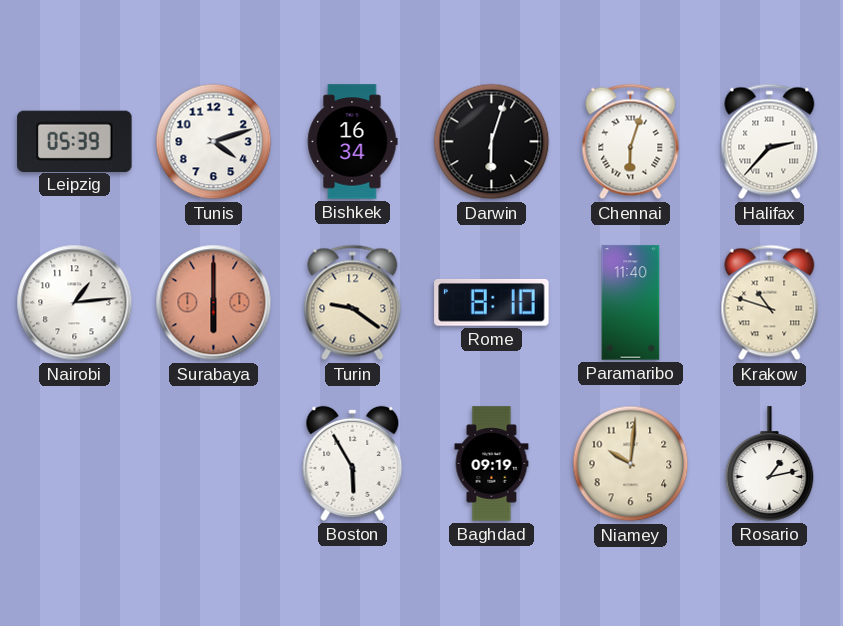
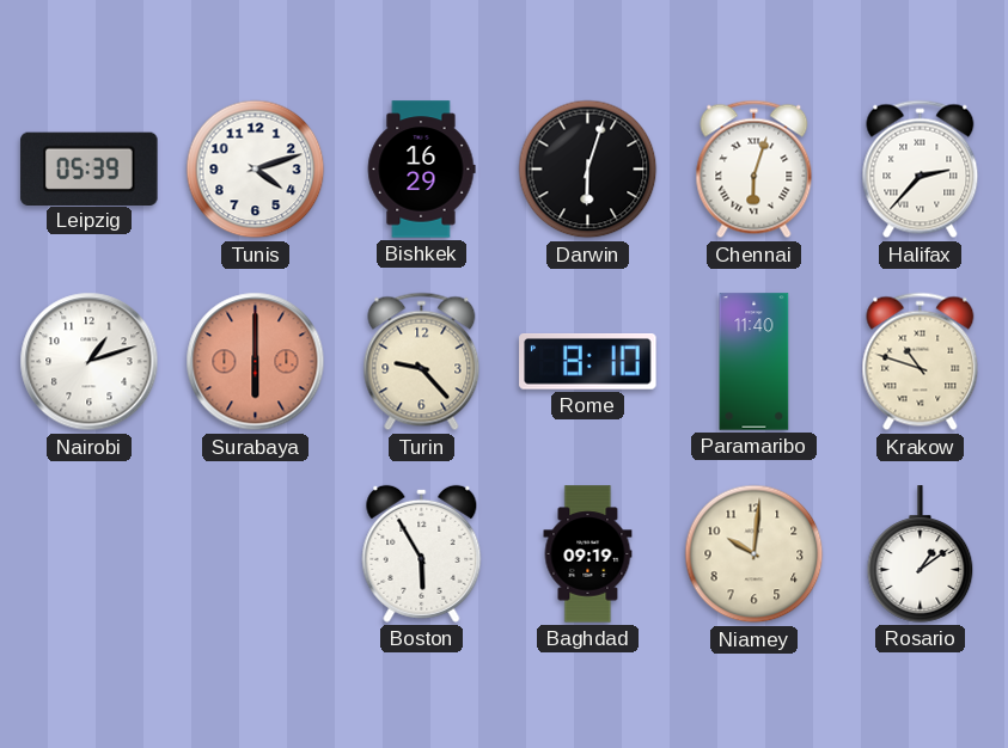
Bishkek: 16:34 -> 16:29
Nairobi: 1:14 -> 1:12
Turin: 9:21 -> 9:23
Rosario: 1:13 -> 1:09
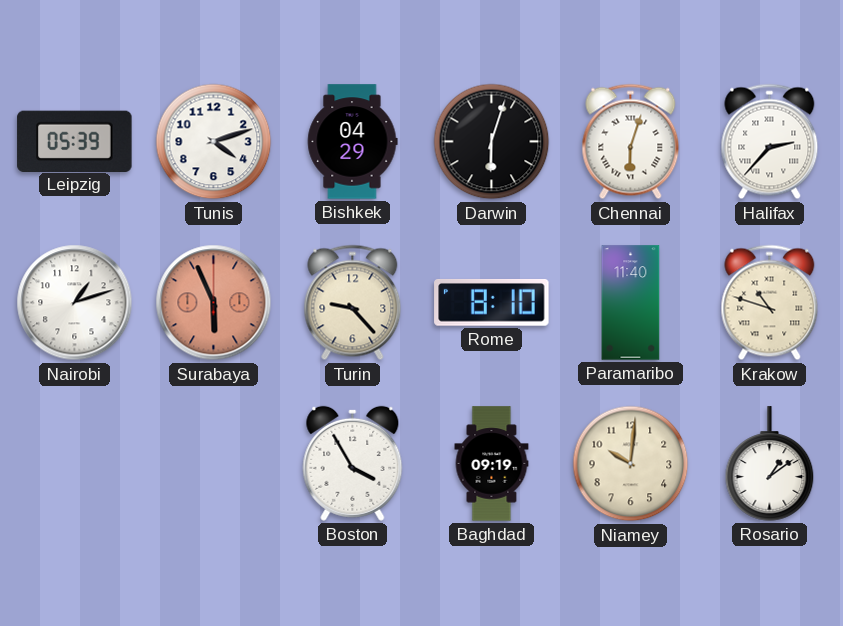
Bishkek: 16:29 -> 04:29
Surabaya: 6:00 -> 5:56
Boston: 5:55 -> 3:55
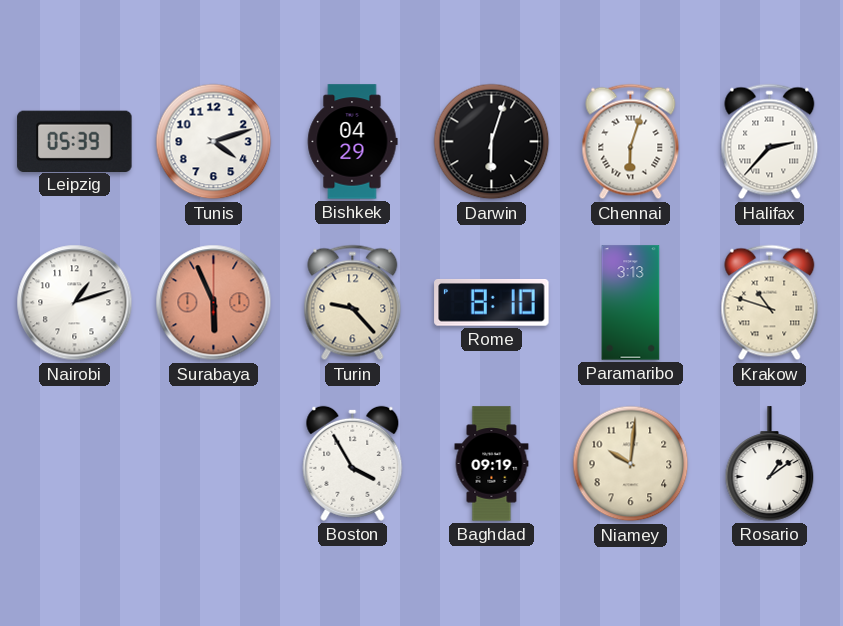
Paramaribo: 11:40 -> 3:13
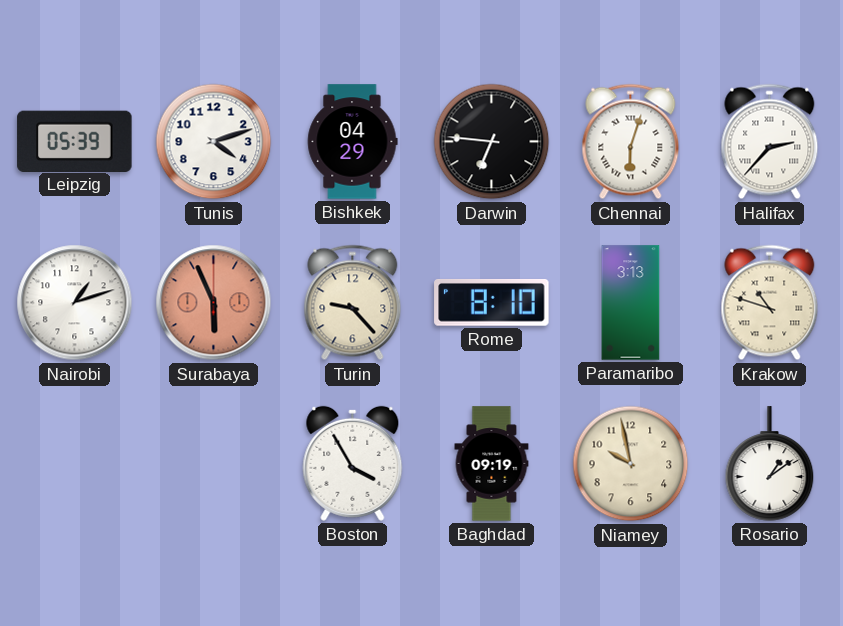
Darwin: 6:03 -> 6:46
Niamey: 10:01 -> 9:58
